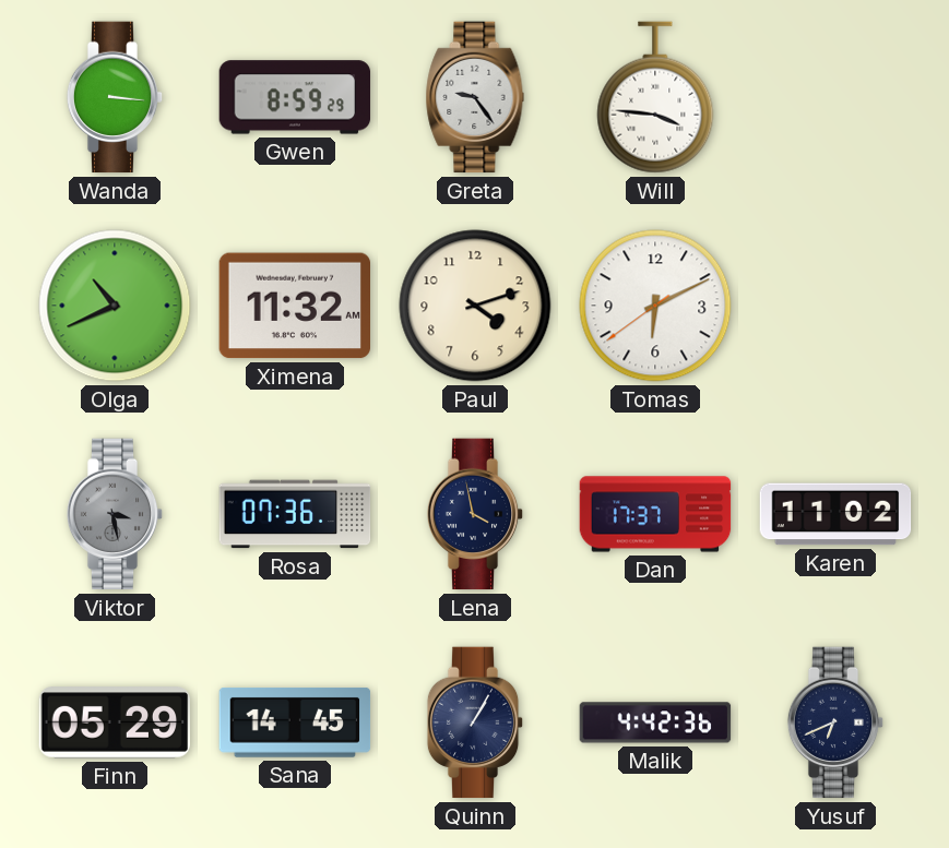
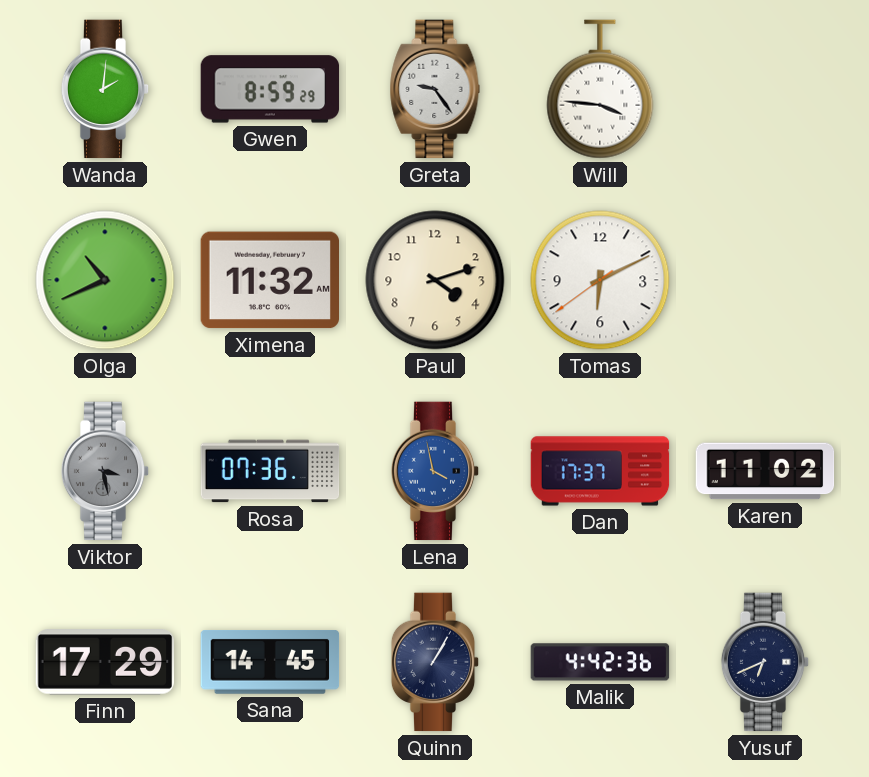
Wanda: 3:16 -> 2:01
Lena dial: navy -> blue
Finn: 05:29 -> 17:29
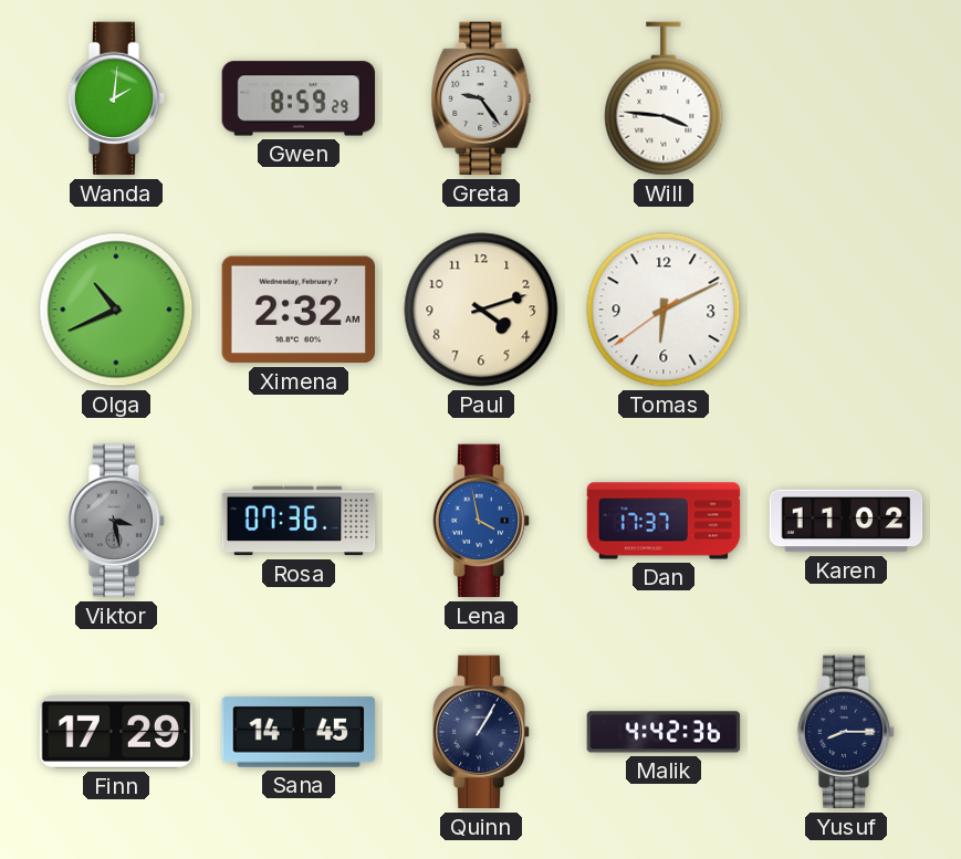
Ximena: 11:32 -> 2:32
Yusuf: 6:41 -> 8:15
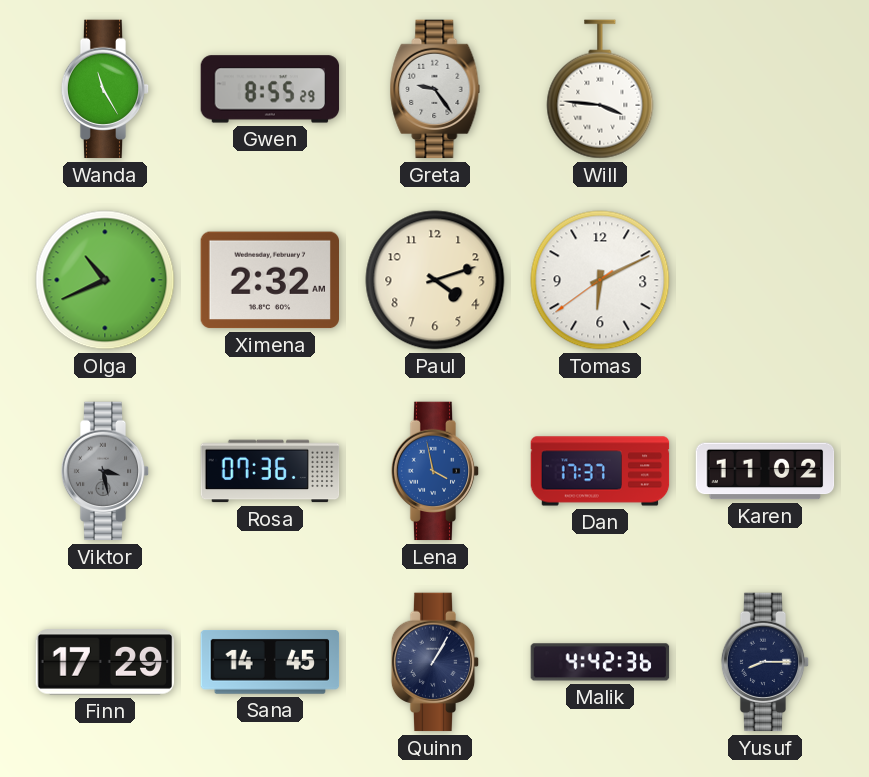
Wanda: 2:01 -> 11:25
Gwen: 8:59 -> 8:55
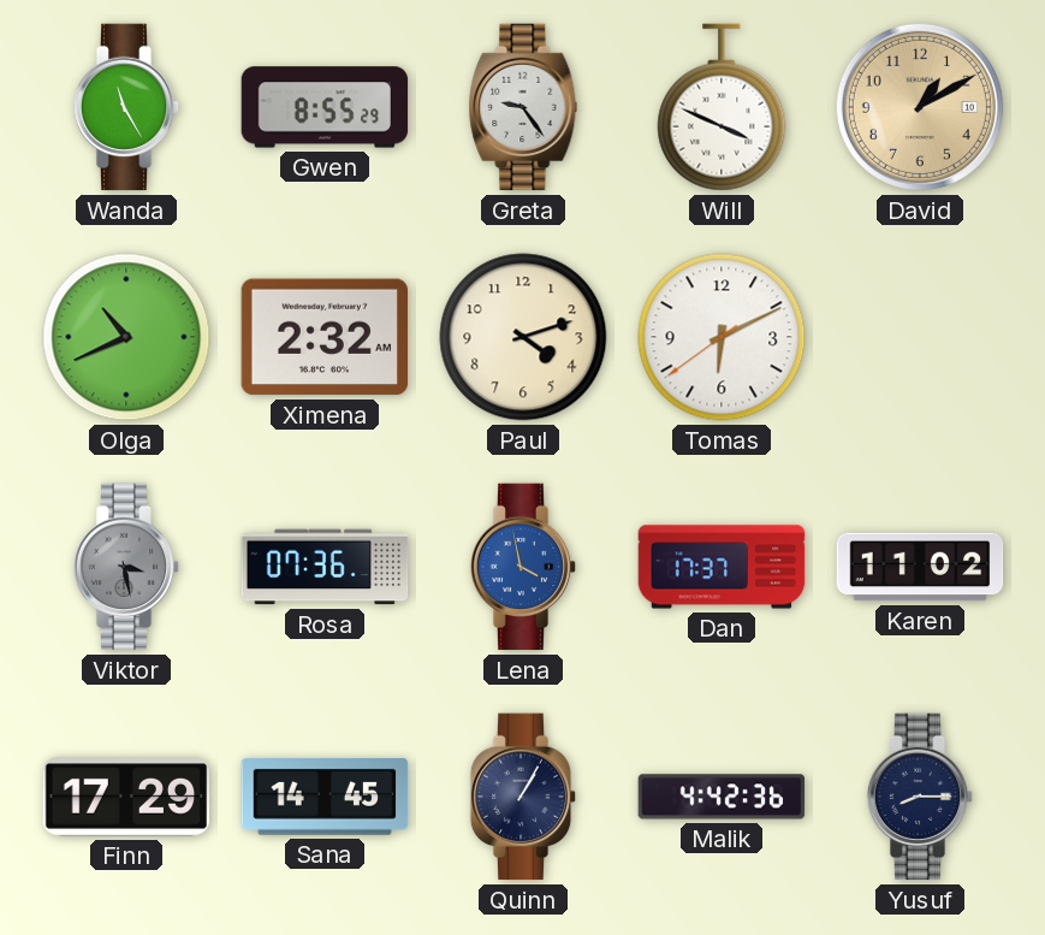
Will: 3:46 -> 3:49
David: none -> 1:10
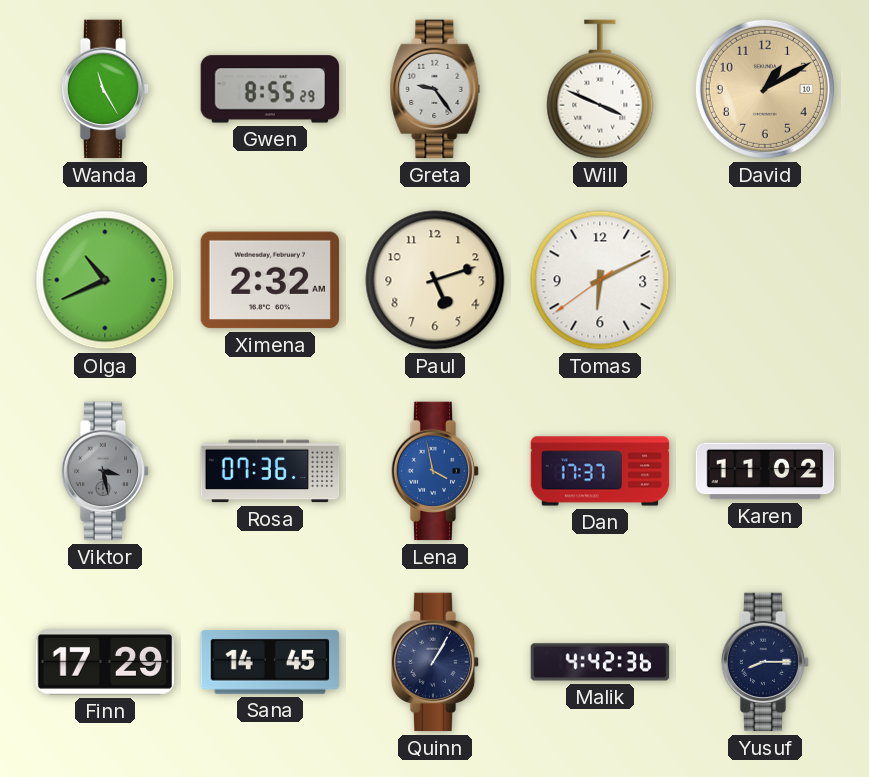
Paul: 4:12 -> 5:12
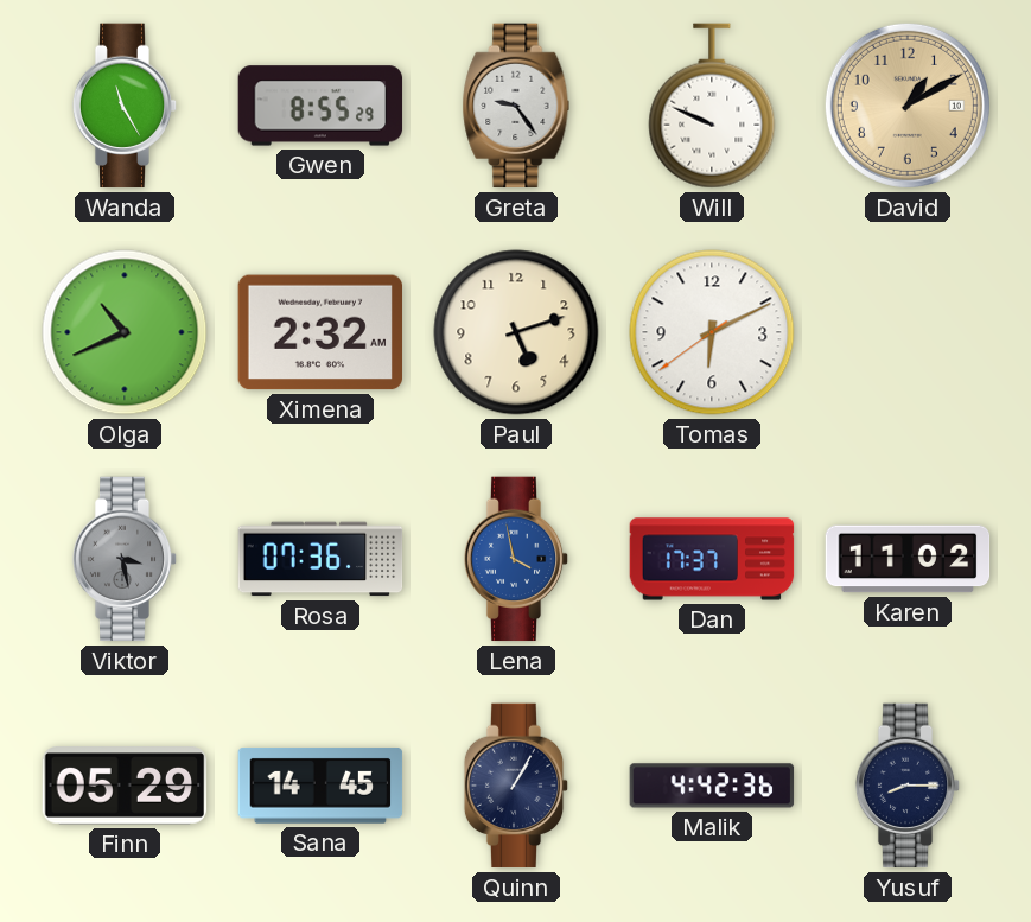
Will: 3:49 -> 9:49
Finn: 17:29 -> 05:29
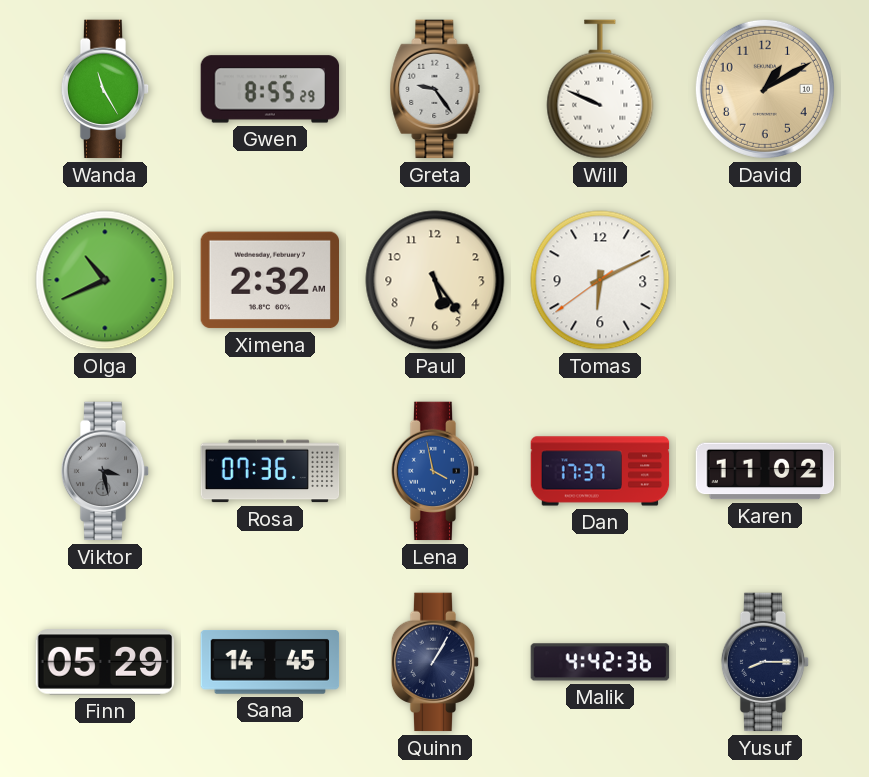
Paul: 5:12 -> 5:24
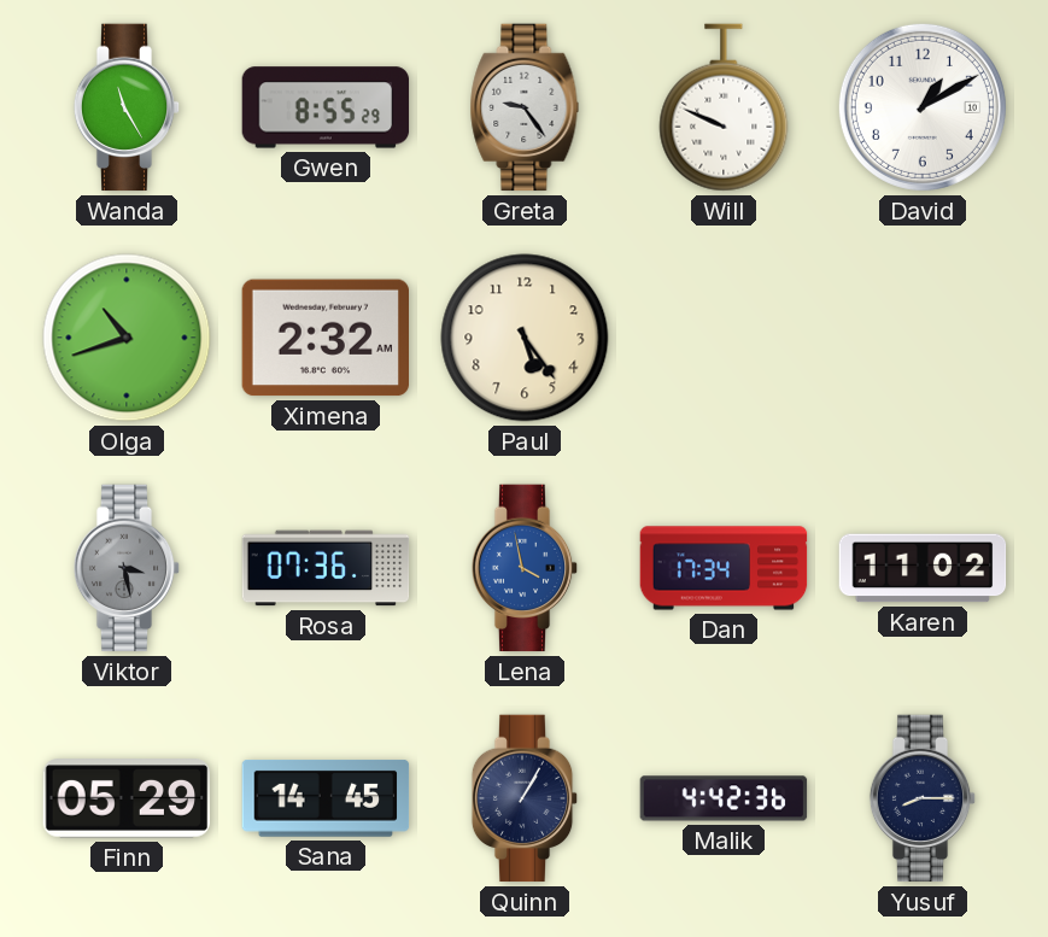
David dial: champagne -> white
Olga: 10:41 -> 10:42
Tomas: 6:10 -> none
Dan: 17:37 -> 17:34
